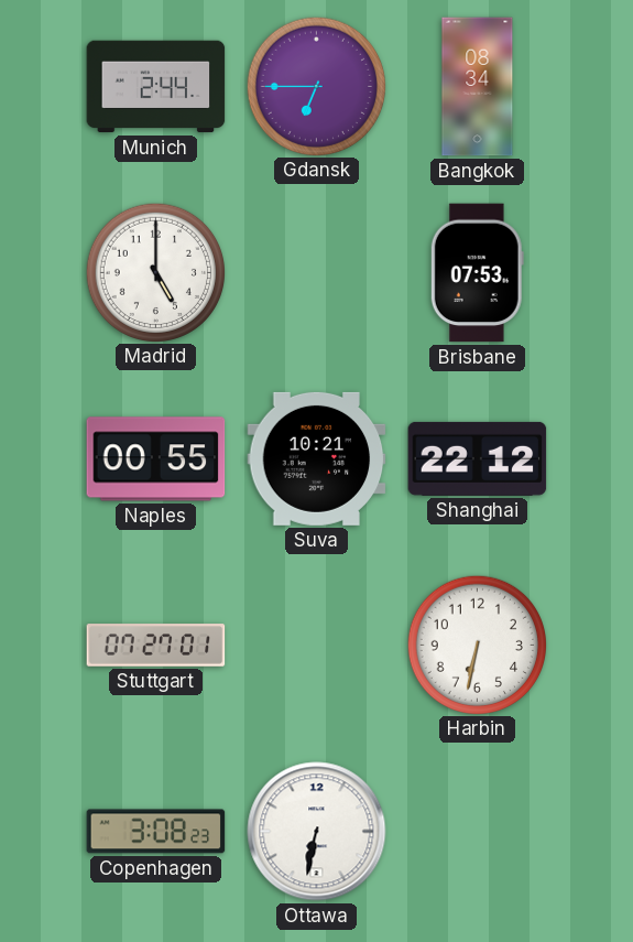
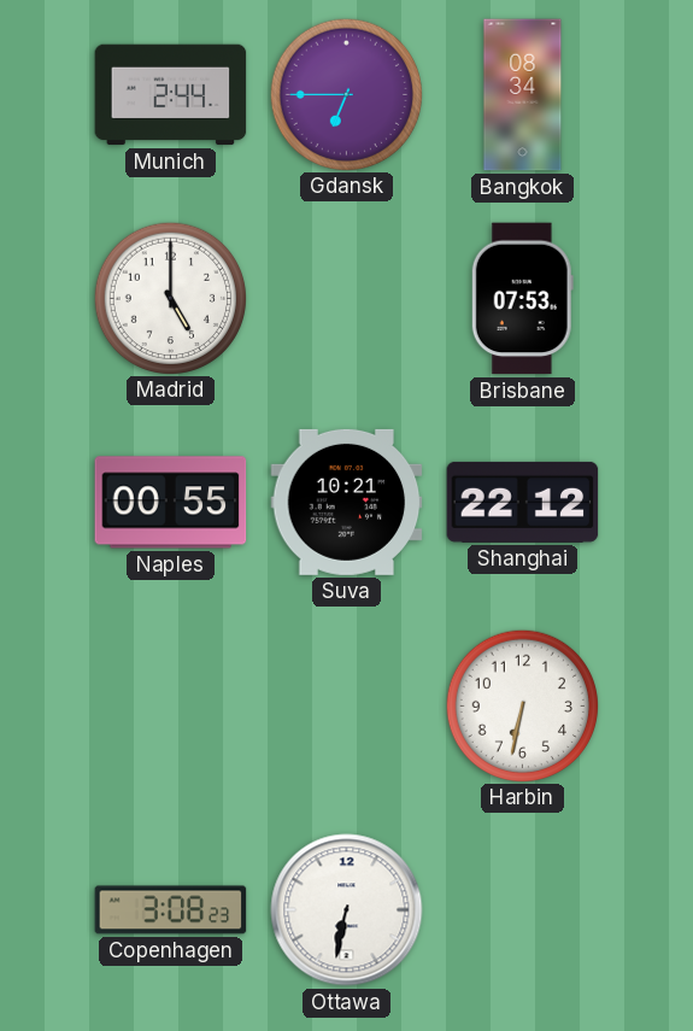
Stuttgart: 07:27 -> none
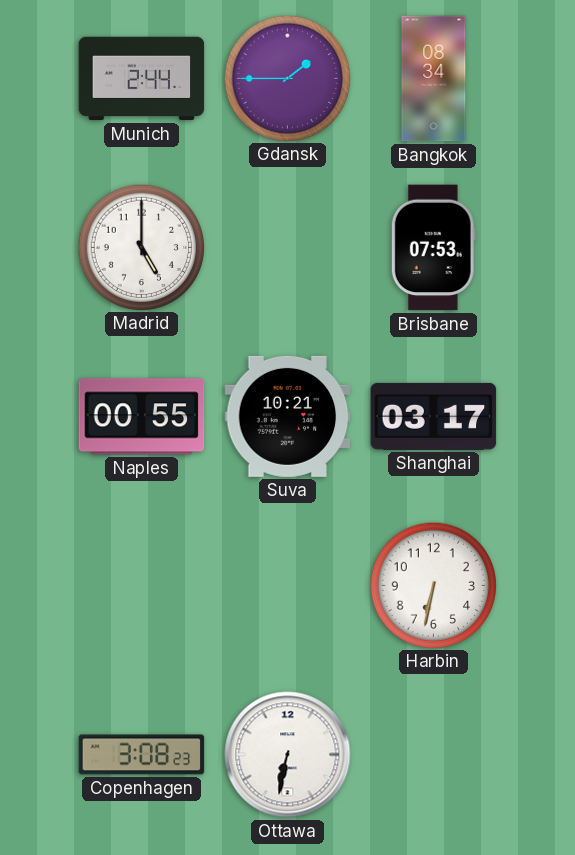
Gdansk: 6:45 -> 1:45
Shanghai: 22:12 -> 03:17
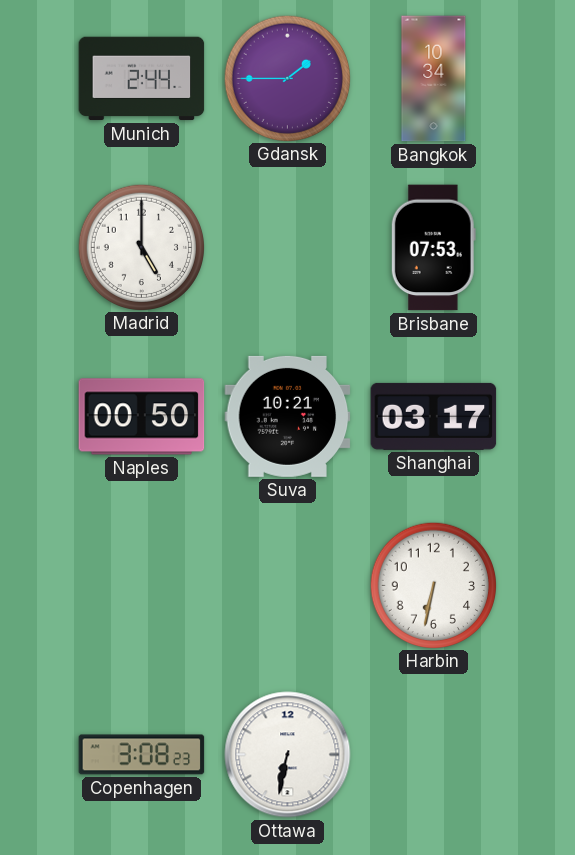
Bangkok: 08:34 -> 10:34
Naples: 00:55 -> 00:50
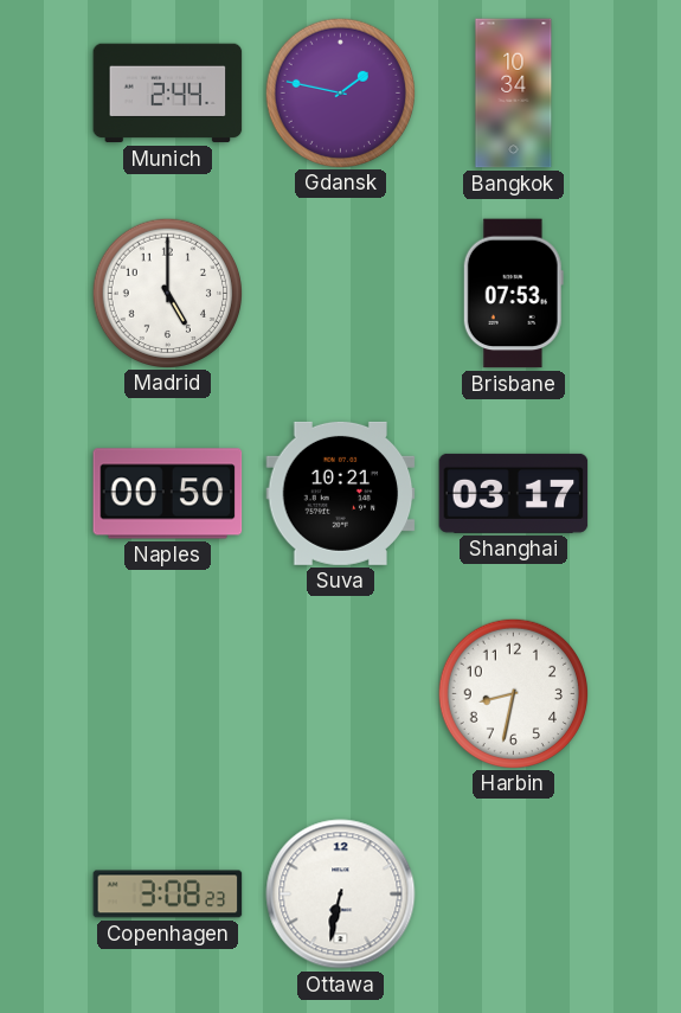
Gdansk: 1:45 -> 1:47
Harbin: 6:32 -> 8:32
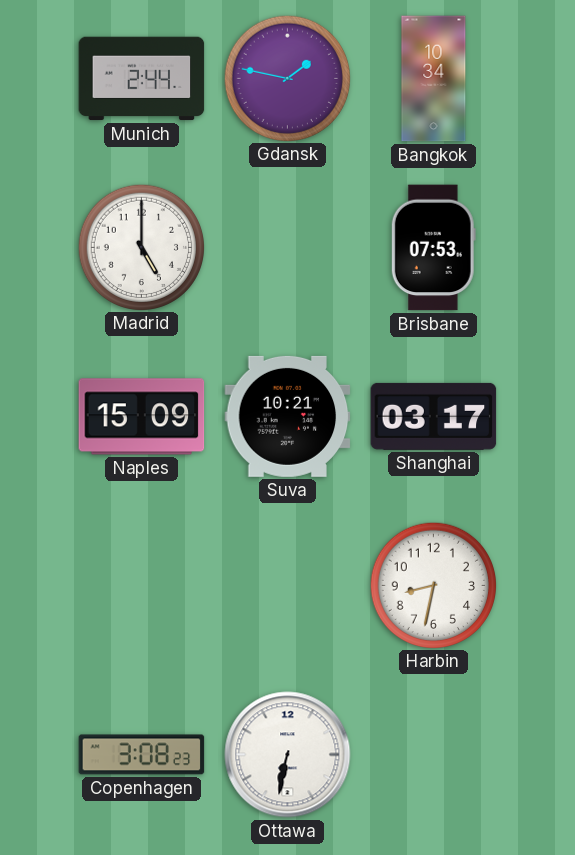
Naples: 00:50 -> 15:09
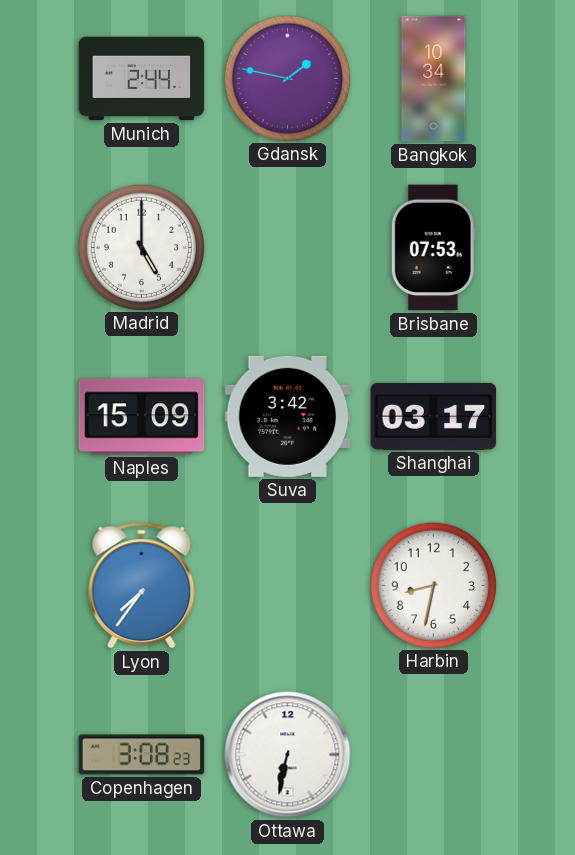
Suva: 10:21 -> 3:42
Lyon: none -> 7:36
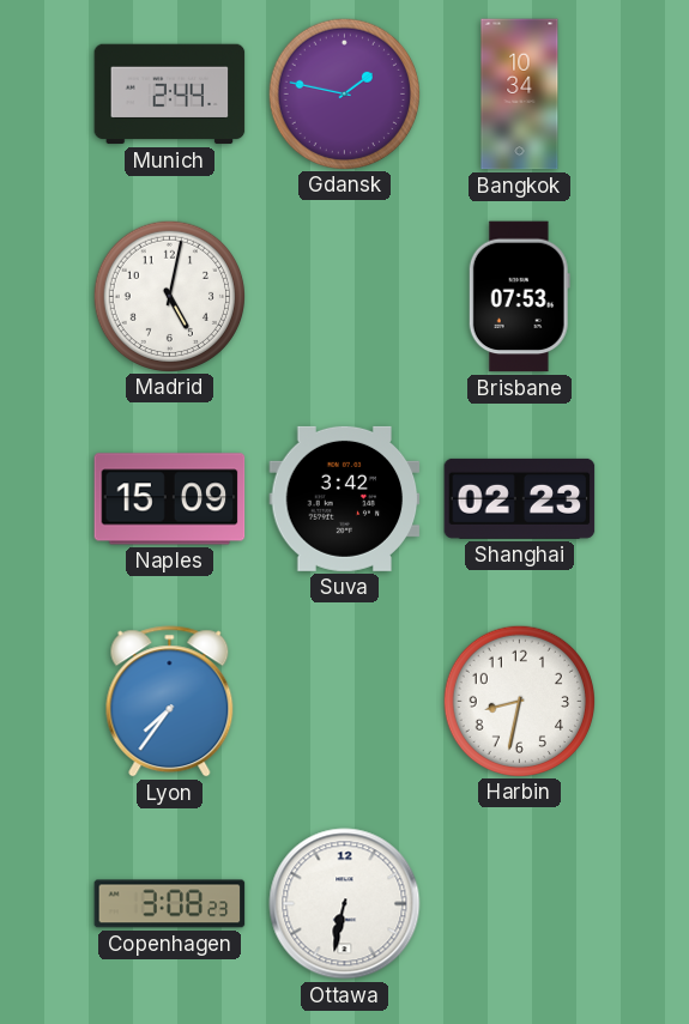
Madrid: 5:00 -> 5:02
Shanghai: 03:17 -> 02:23
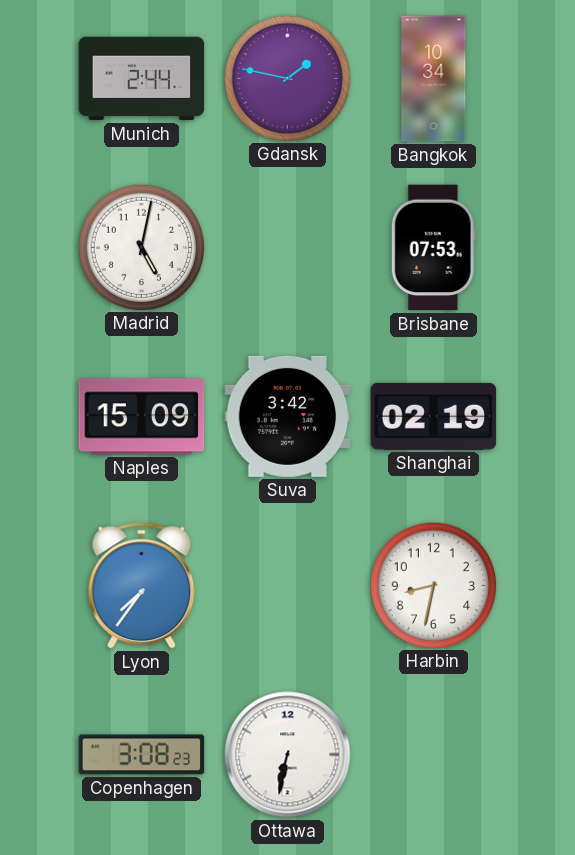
Shanghai: 02:23 -> 02:19
